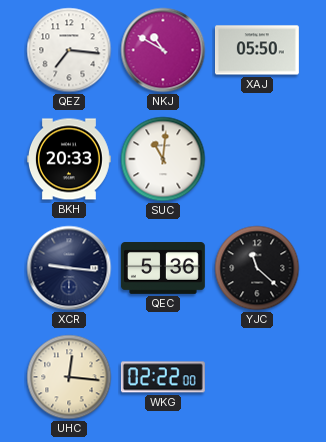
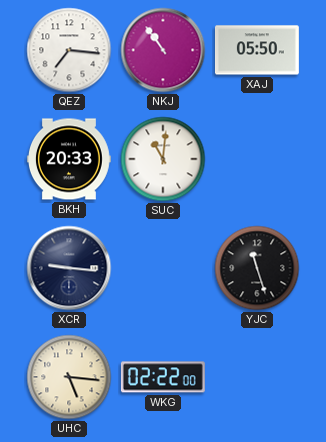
NKJ: 10:50 -> 10:54
QEC: 5:36 -> none
YJC: 11:22 -> 11:27
UHC: 12:16 -> 5:16
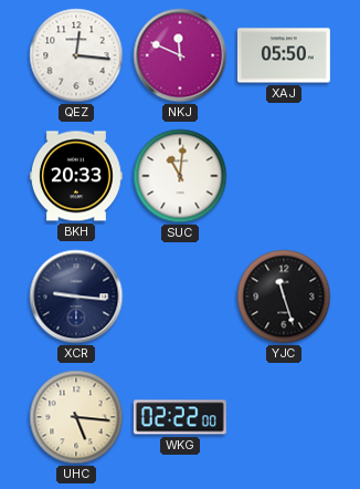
QEZ: 7:16 -> 12:16
NKJ: 10:54 -> 11:49
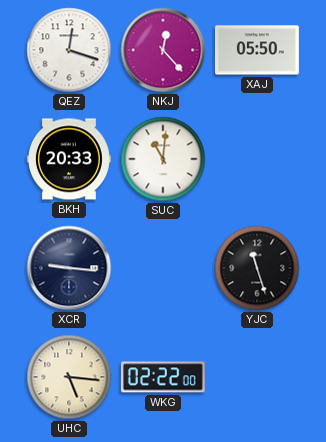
QEZ: 12:16 -> 12:18
NKJ: 11:49 -> 12:23
